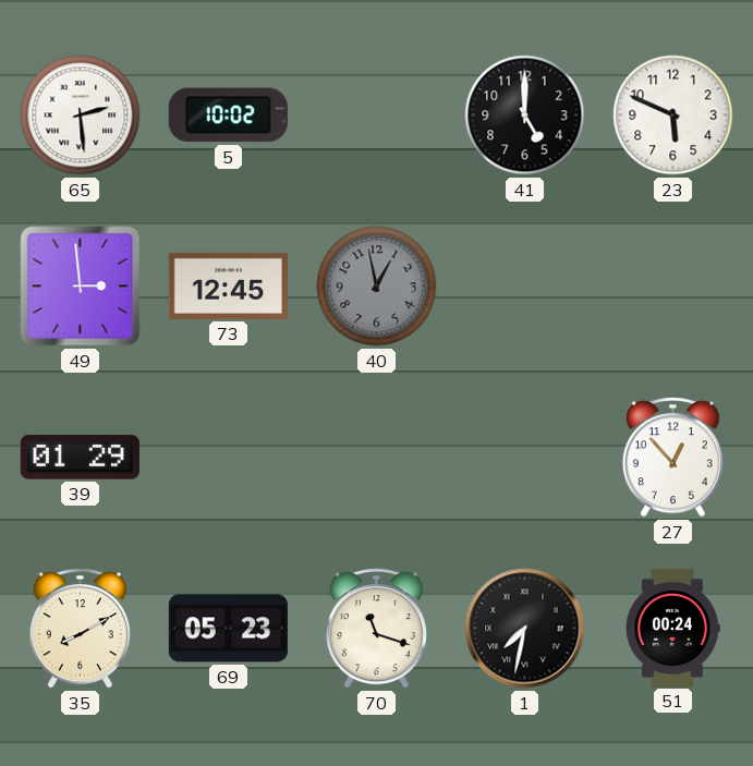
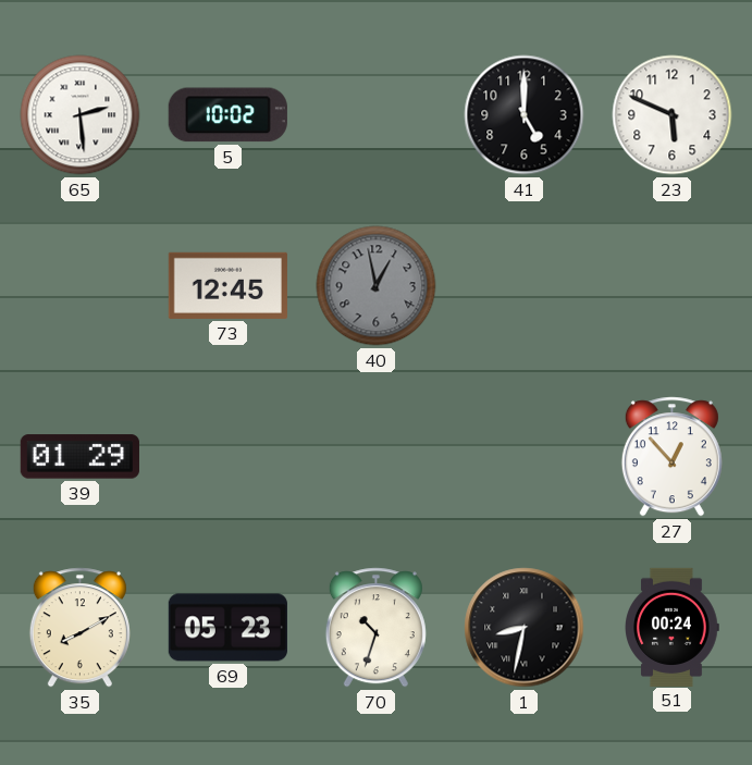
49: 2:59 -> none
70: 11:18 -> 10:33
1: 7:32 -> 8:32
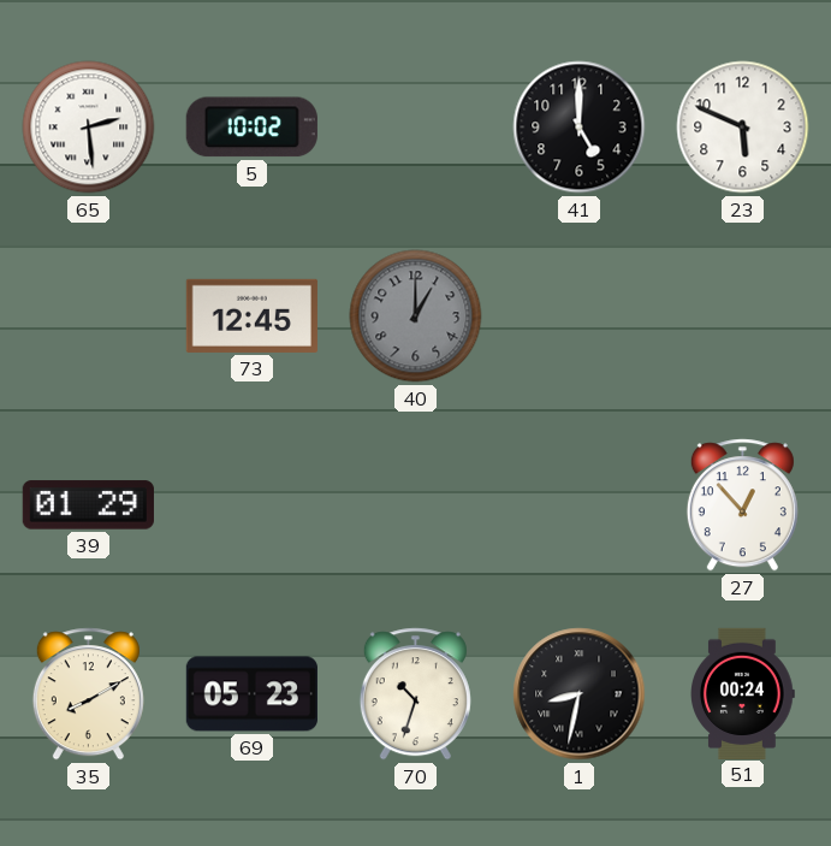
40: 12:58 -> 1:00
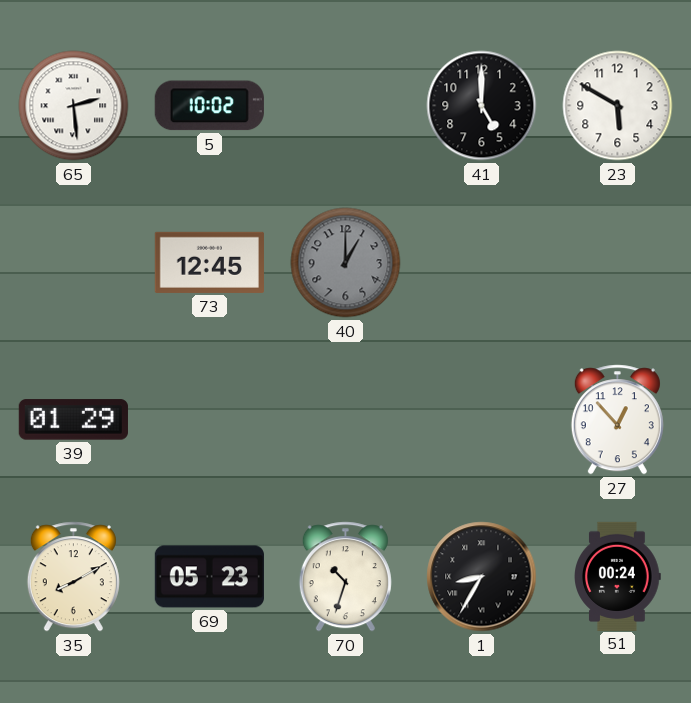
23: 5:49 -> 5:50
1: 8:32 -> 8:35
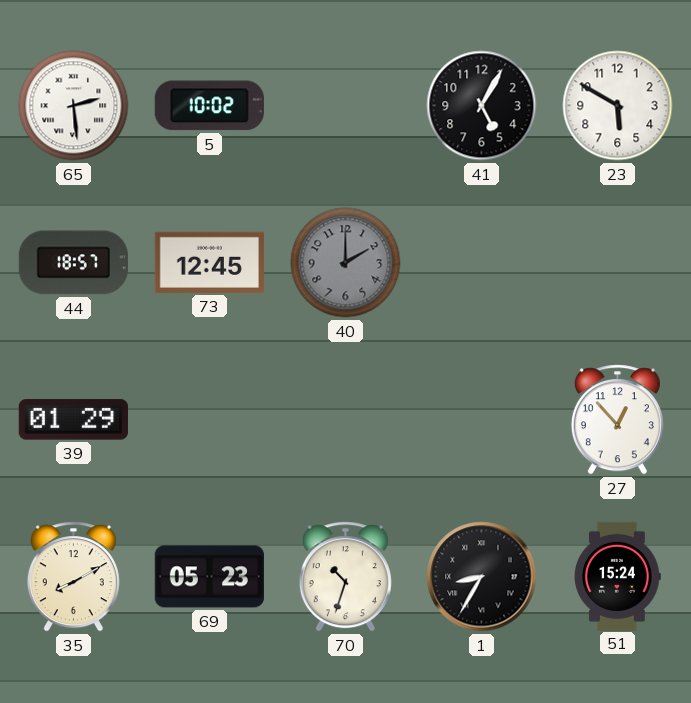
41: 5:00 -> 5:05
44: none -> 18:57
40: 1:00 -> 2:00
51: 00:24 -> 15:24
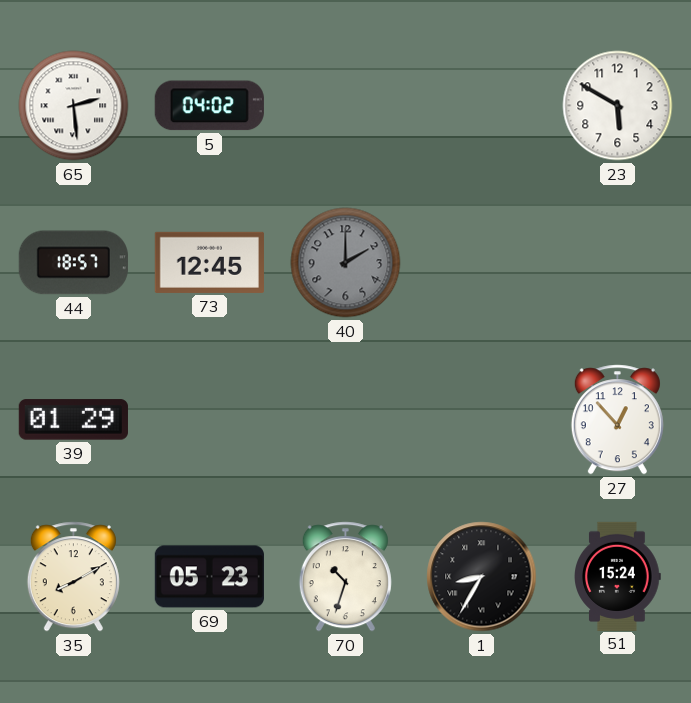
5: 10:02 -> 04:02
41: 5:05 -> none
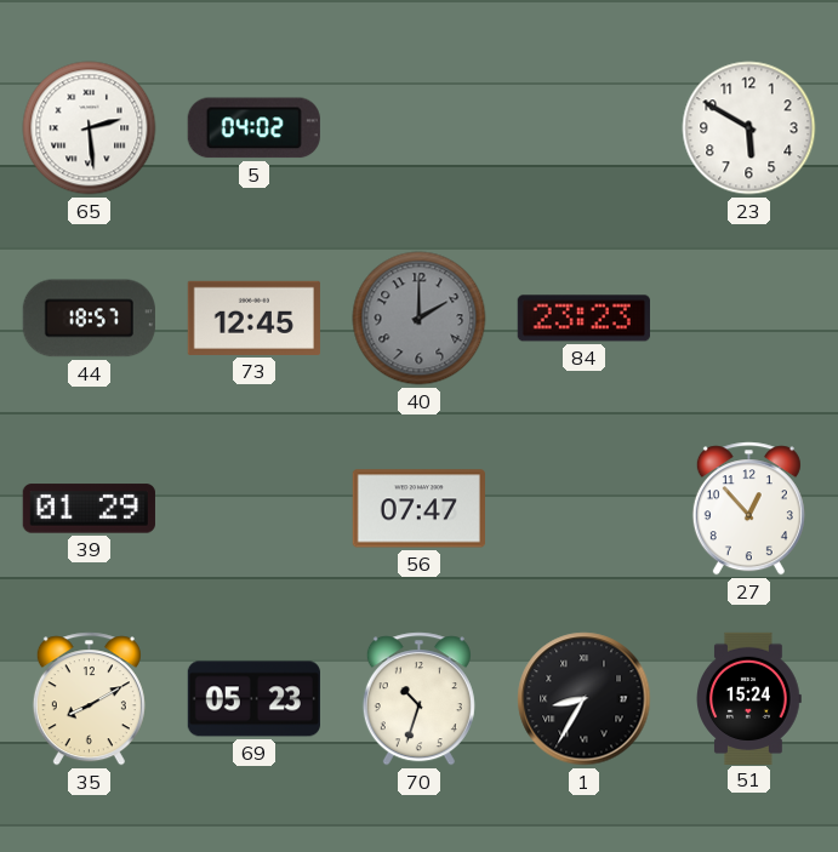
84: none -> 23:23
56: none -> 07:47
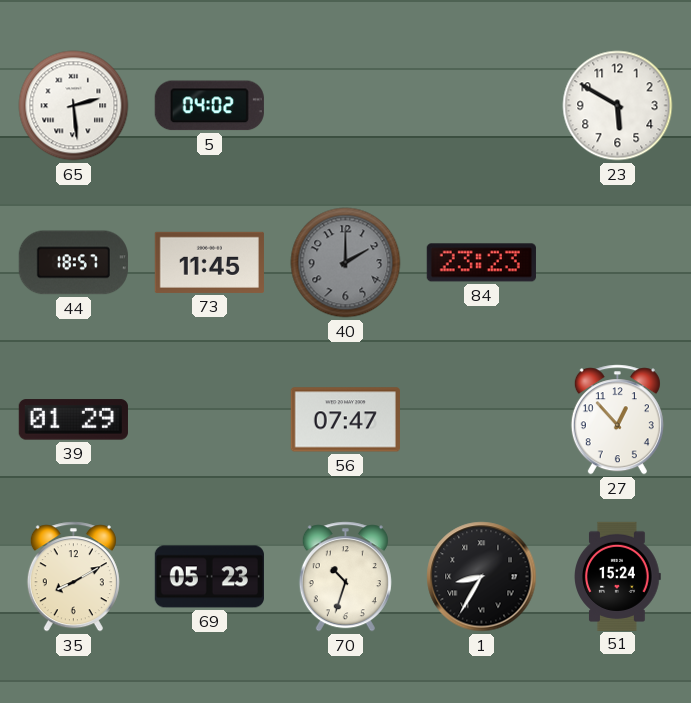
73: 12:45 -> 11:45
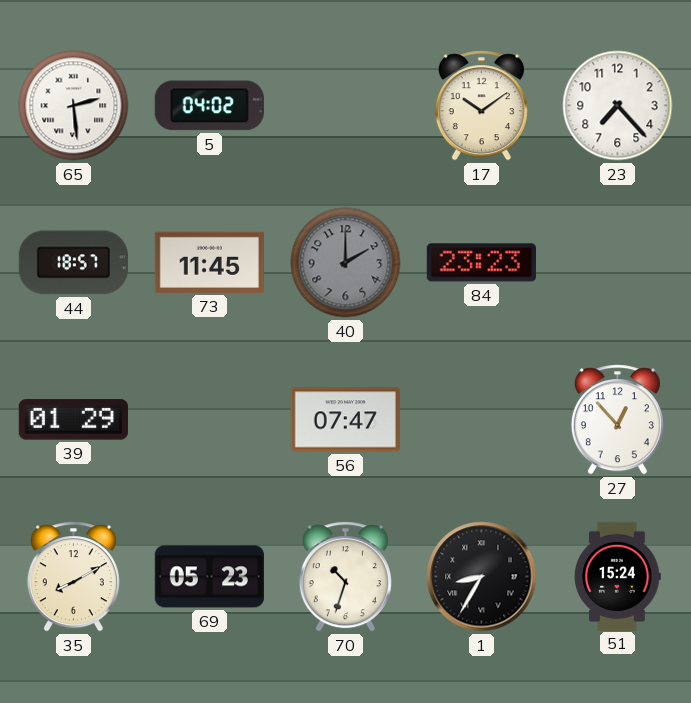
17: none -> 10:09
23: 5:50 -> 7:23
